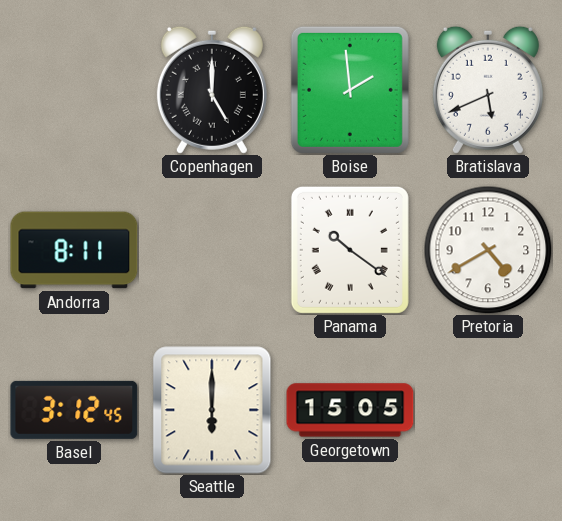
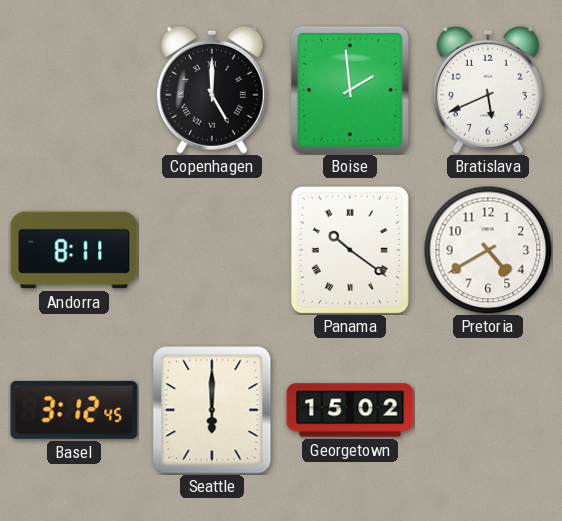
Georgetown: 15:05 -> 15:02
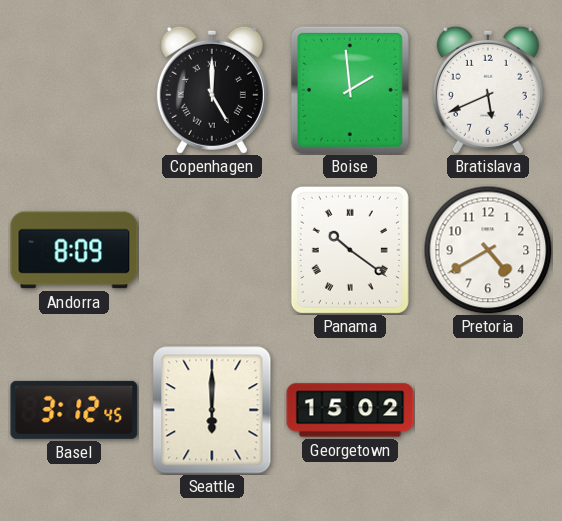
Andorra: 8:11 -> 8:09
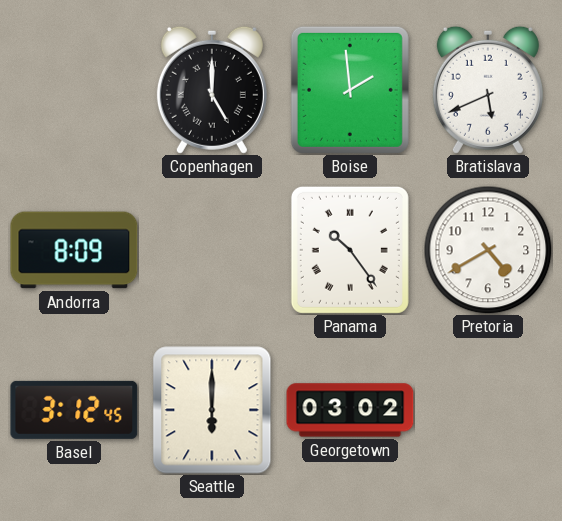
Panama: 10:21 -> 10:24
Georgetown: 15:02 -> 03:02
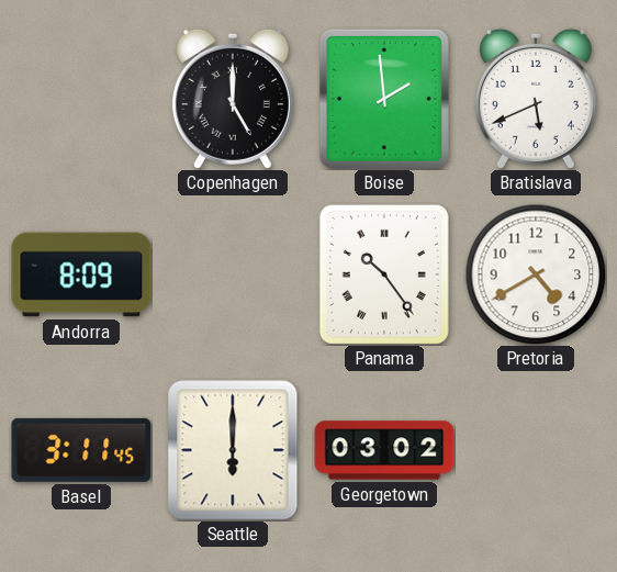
Basel: 3:12 -> 3:11
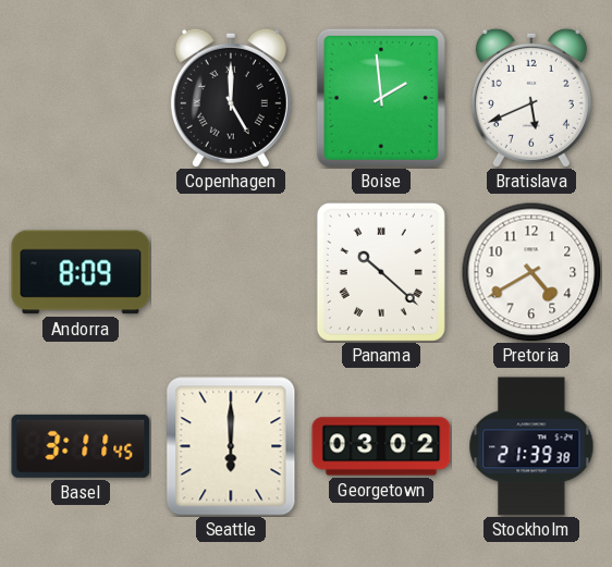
Panama: 10:24 -> 10:22
Stockholm: none -> 21:39
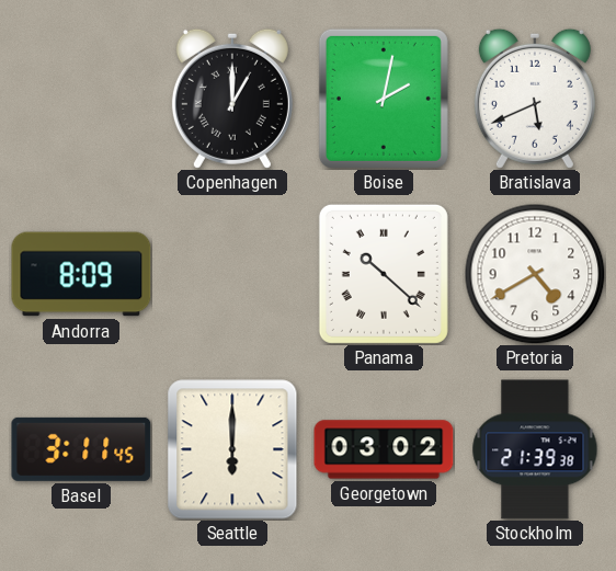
Copenhagen: 5:00 -> 1:00
Boise: 1:59 -> 2:02
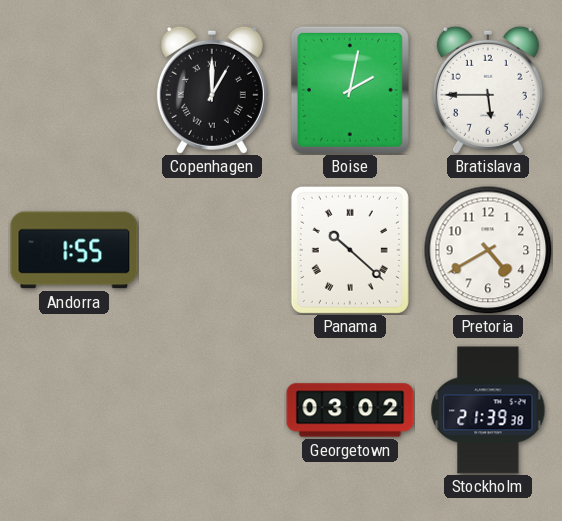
Bratislava: 5:41 -> 5:45
Andorra: 8:09 -> 1:55
Basel: 3:11 -> none
Seattle: 6:00 -> none
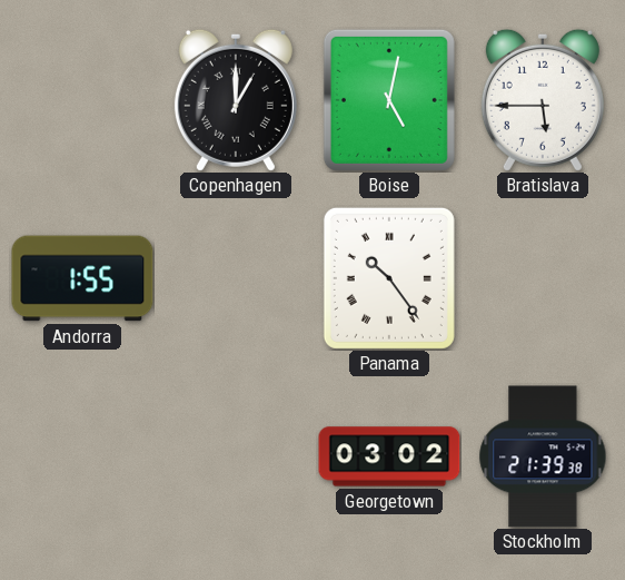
Boise: 2:02 -> 5:02
Panama: 10:22 -> 10:24
Pretoria: 4:40 -> none
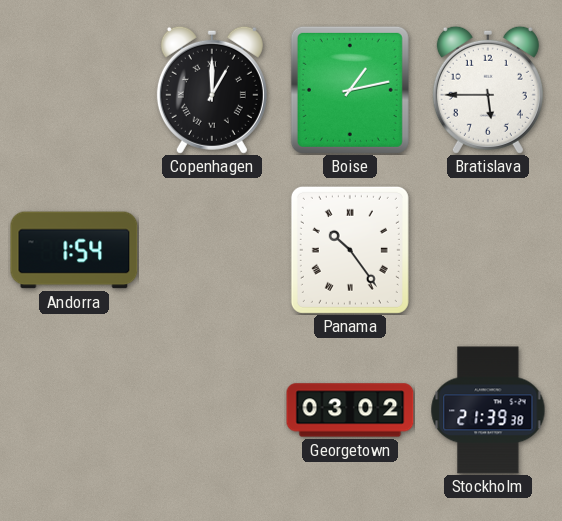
Boise: 5:02 -> 1:13
Andorra: 1:55 -> 1:54
